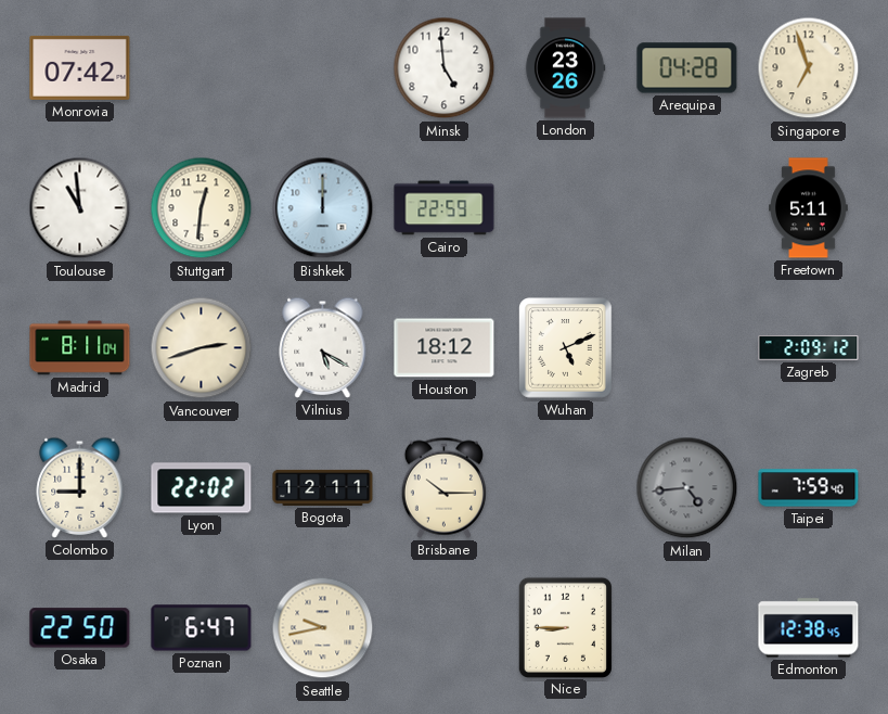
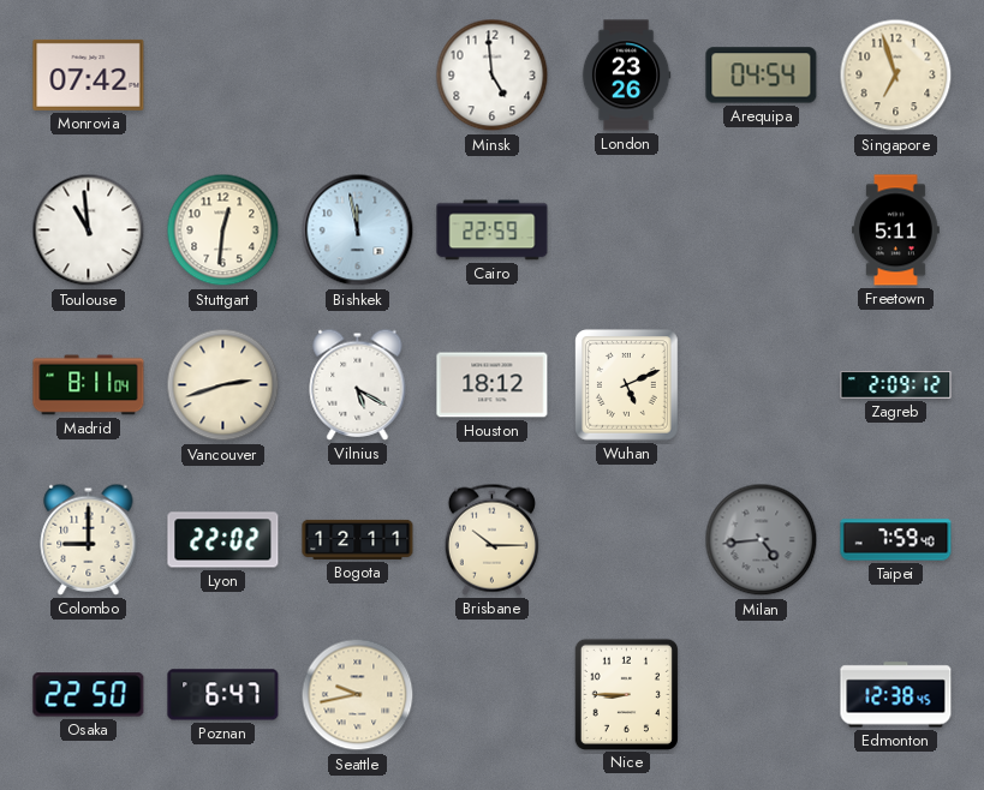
Arequipa: 04:28 -> 04:54
Bishkek: 12:00 -> 11:58
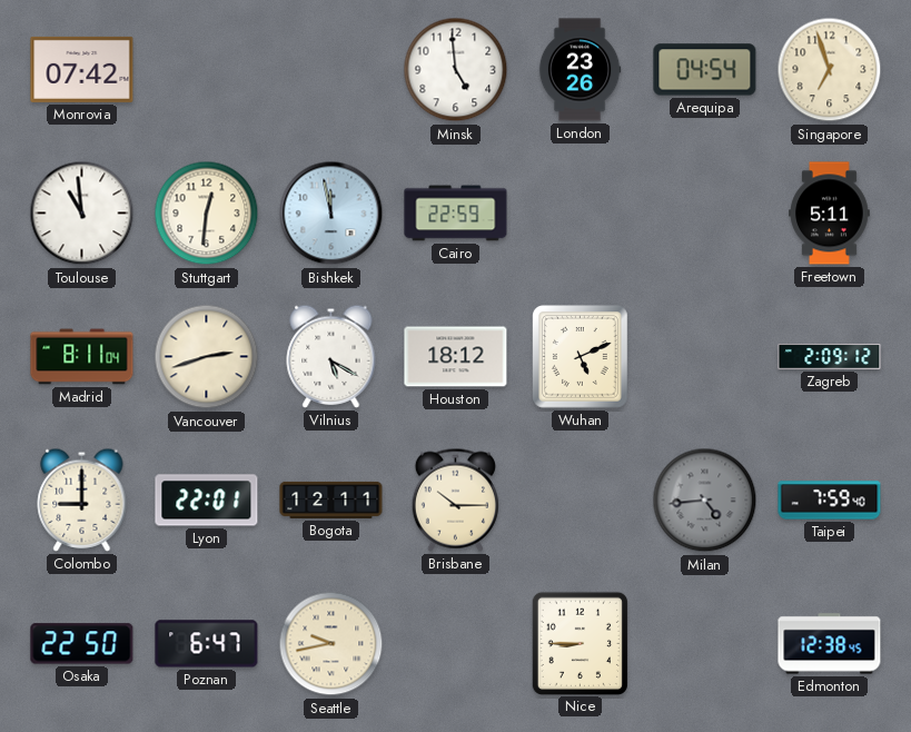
Lyon: 22:02 -> 22:01
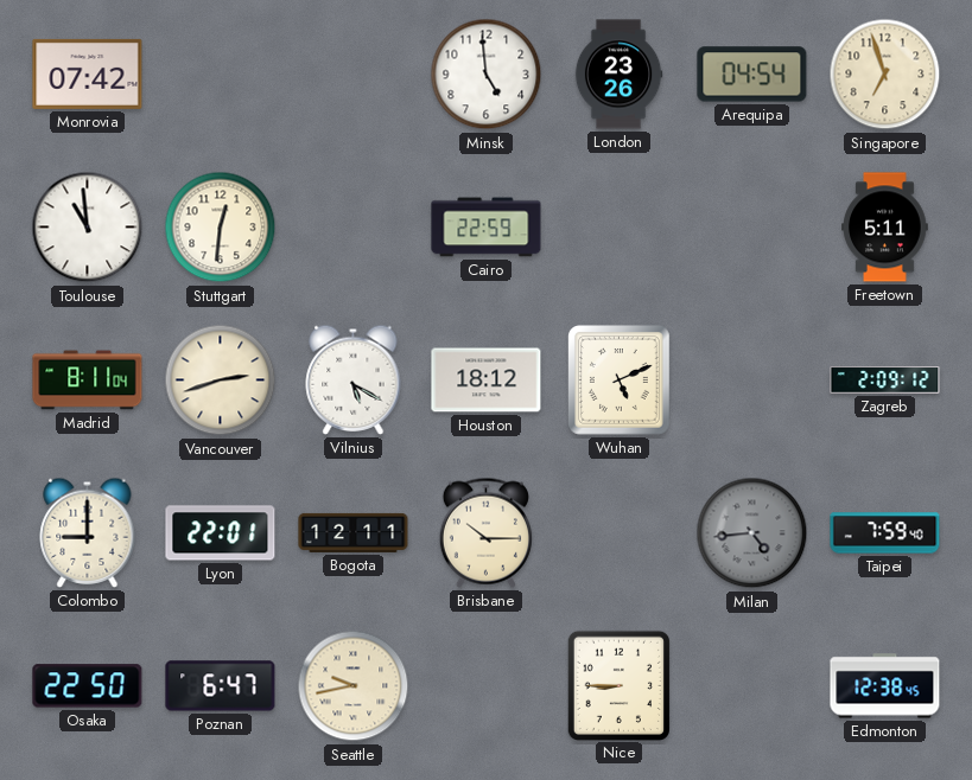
Bishkek: 11:58 -> none
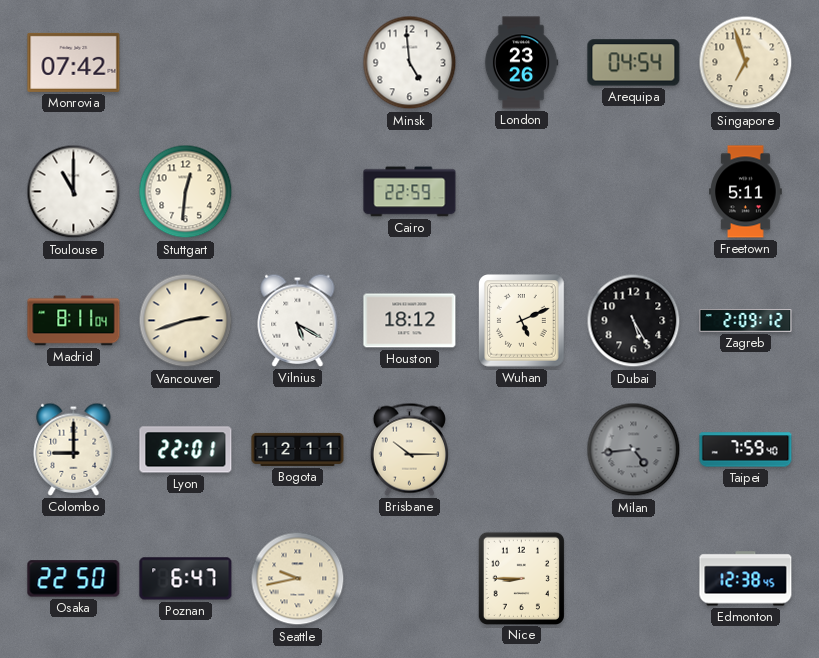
Toulouse: 10:59 -> 11:00
Dubai: none -> 5:25
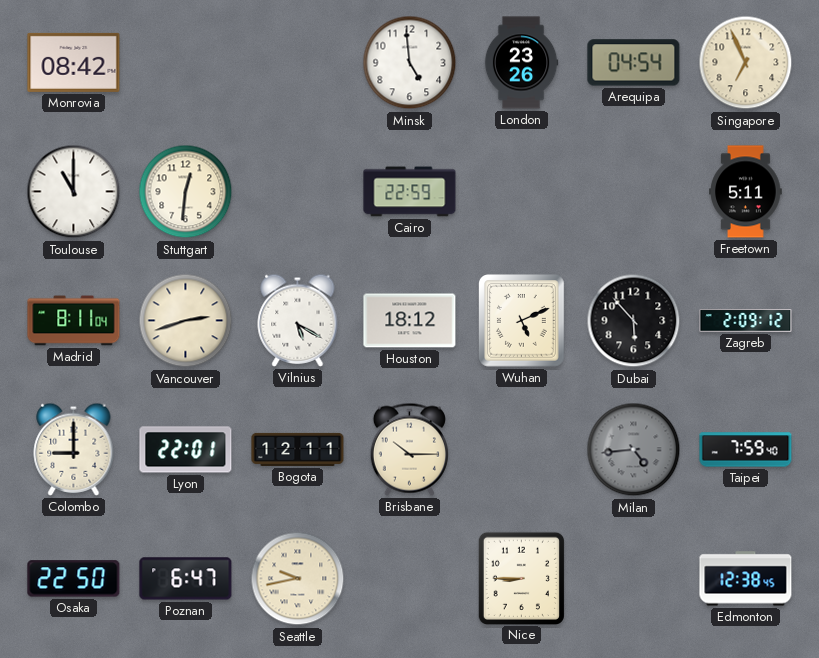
Monrovia: 07:42 -> 08:42
Singapore: 6:57 -> 6:56
Dubai: 5:25 -> 5:53
